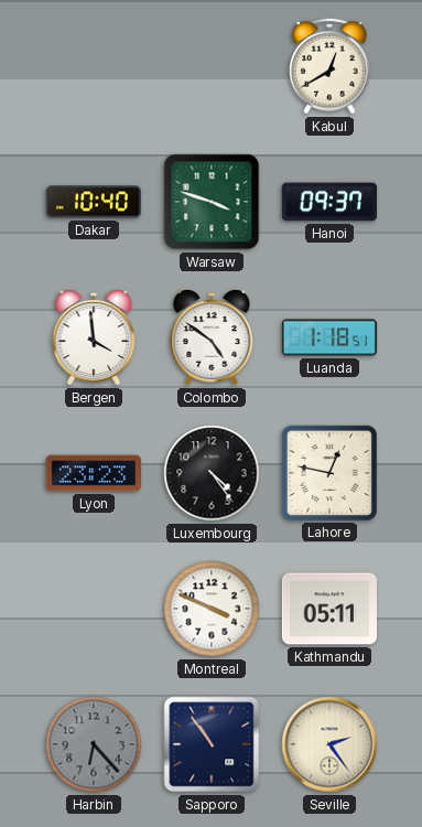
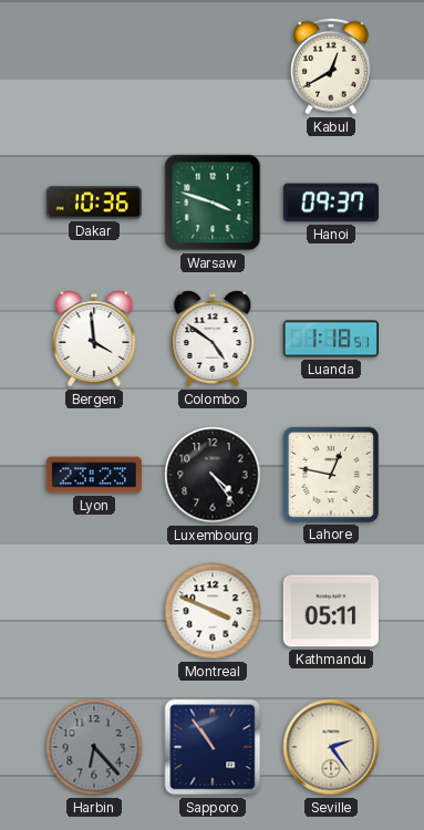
Dakar: 10:40 -> 10:36
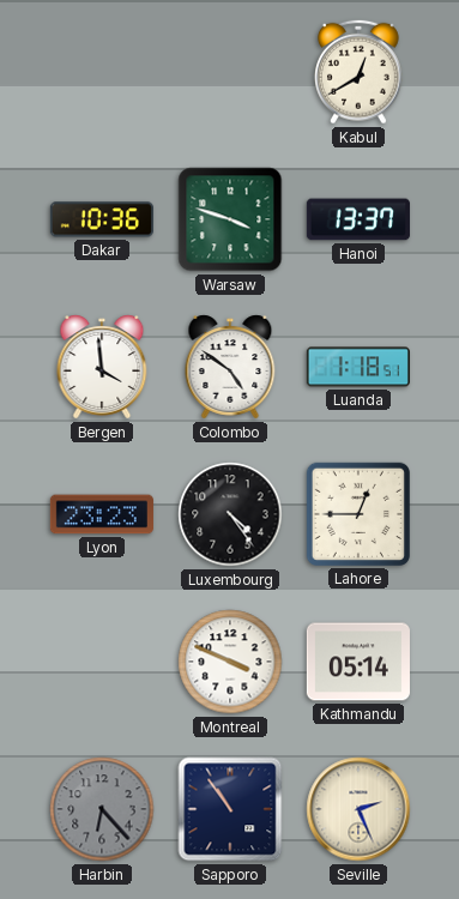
Hanoi: 09:37 -> 13:37
Lahore: 12:47 -> 12:45
Kathmandu: 05:11 -> 05:14
Seville: 2:24 -> 2:26
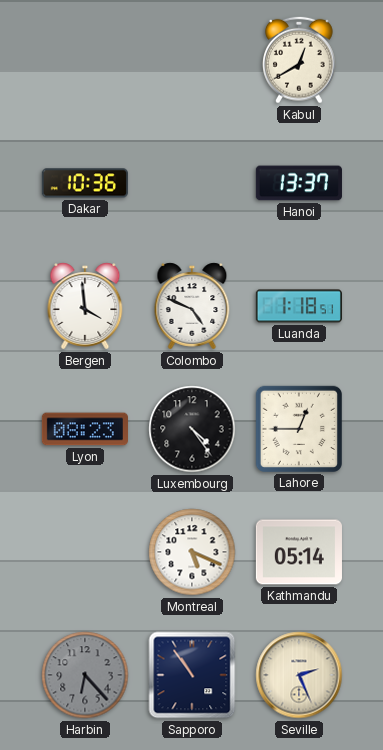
Warsaw: 3:48 -> none
Colombo: 4:51 -> 4:49
Lyon: 23:23 -> 08:23
Montreal: 3:49 -> 5:19
